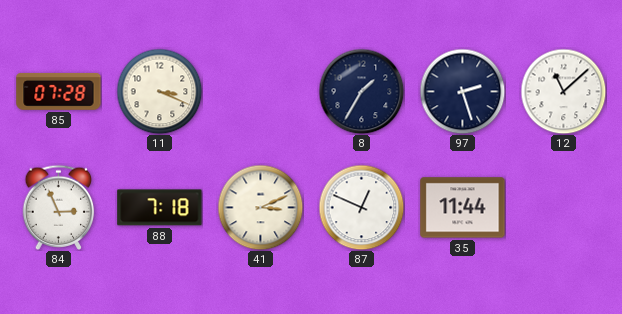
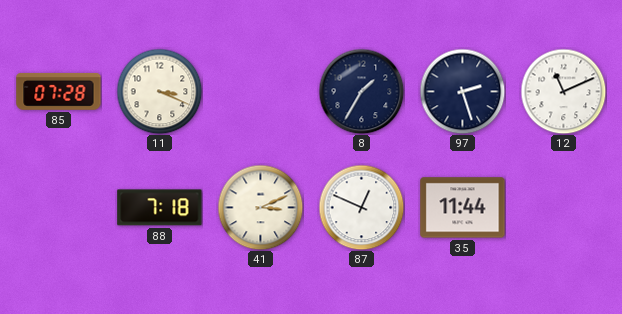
12: 11:08 -> 11:11
84: 2:56 -> none
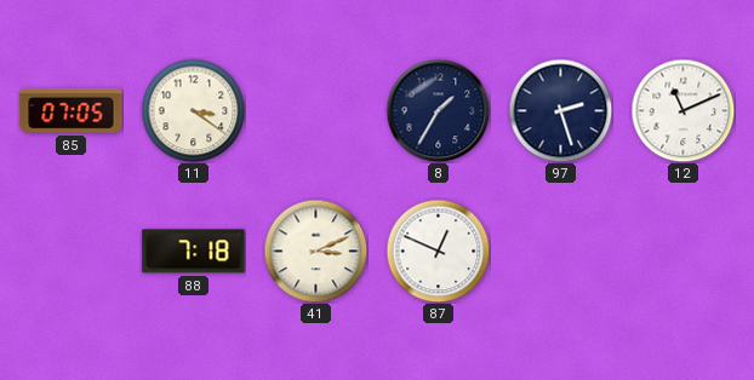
85: 07:28 -> 07:05
11: 3:19 -> 3:21
35: 11:44 -> none
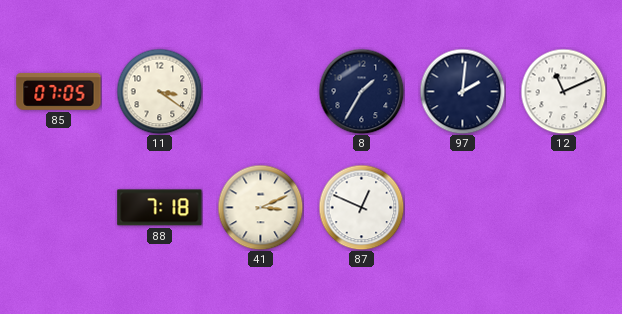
97: 2:27 -> 2:01
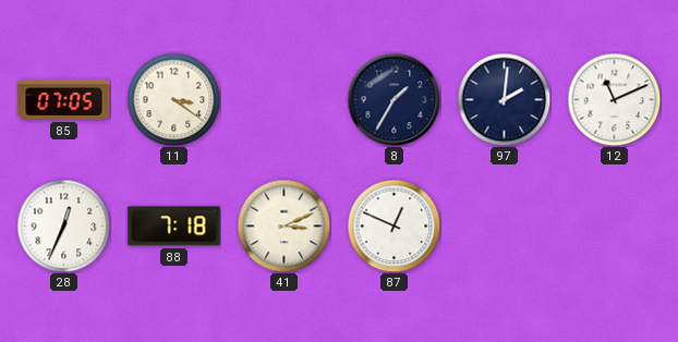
28: none -> 12:34
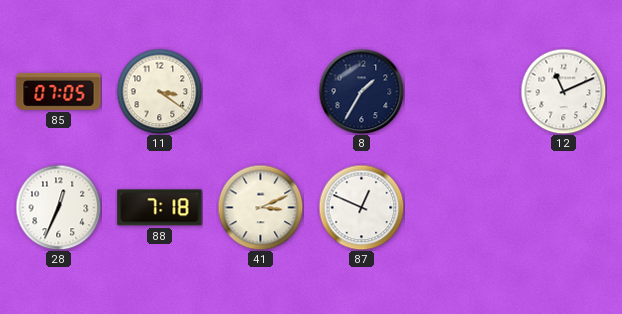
97: 2:01 -> none
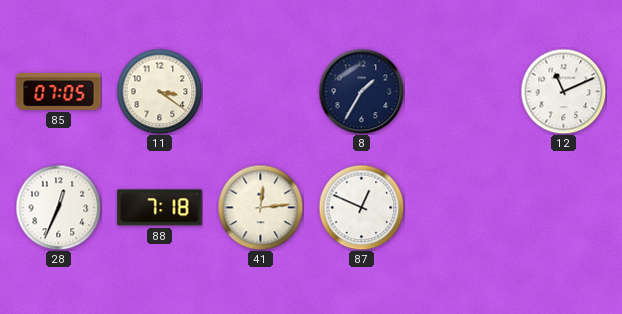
41: 3:11 -> 12:14
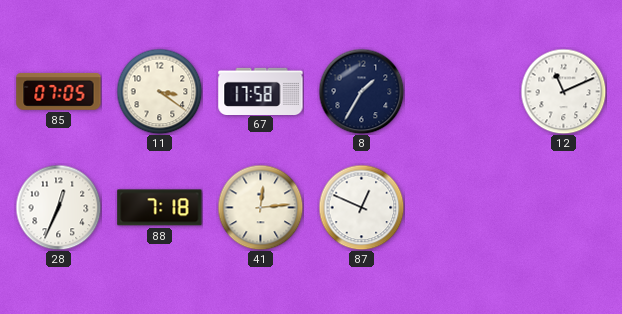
67: none -> 17:58
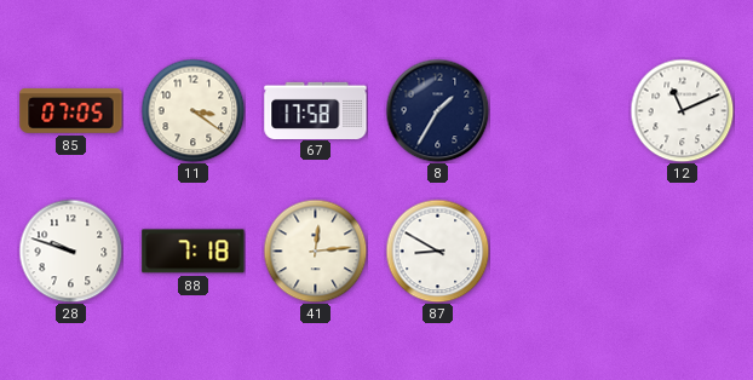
28: 12:34 -> 9:48
87: 12:49 -> 8:50
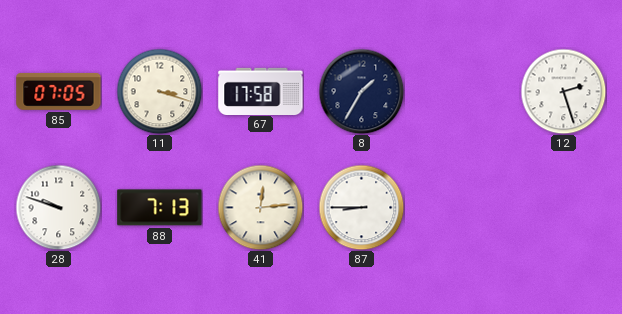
11: 3:21 -> 3:18
12: 11:11 -> 2:27
88: 7:18 -> 7:13
87: 8:50 -> 8:45
